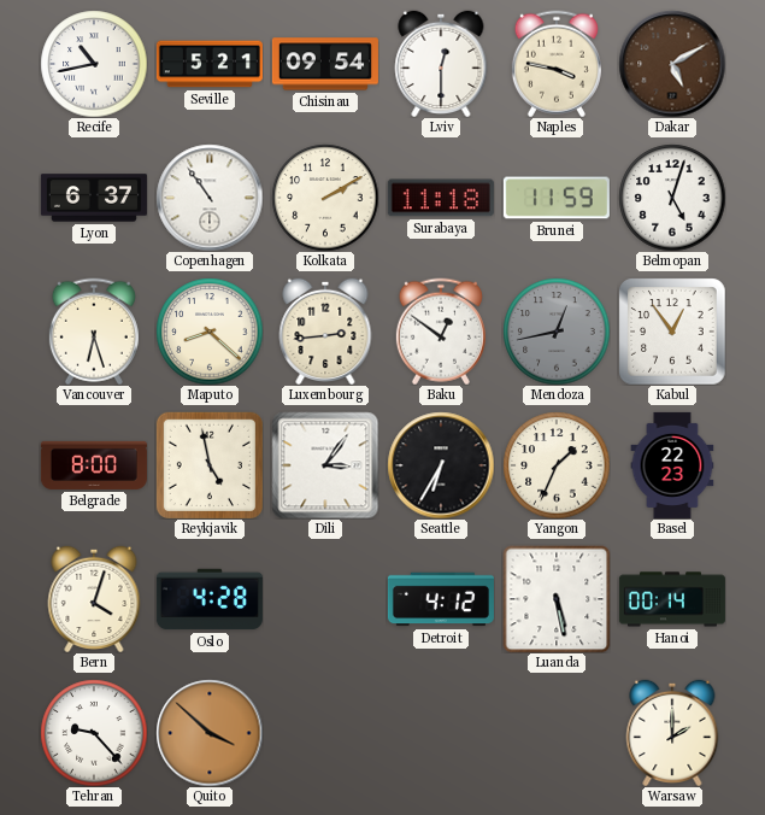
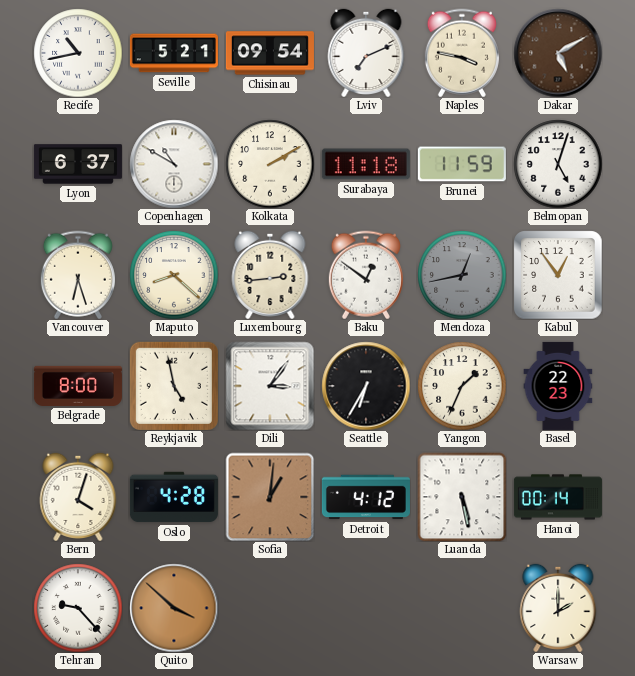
Lviv: 12:30 -> 7:11
Copenhagen: 10:54 -> 10:50
Sofia: none -> 1:01
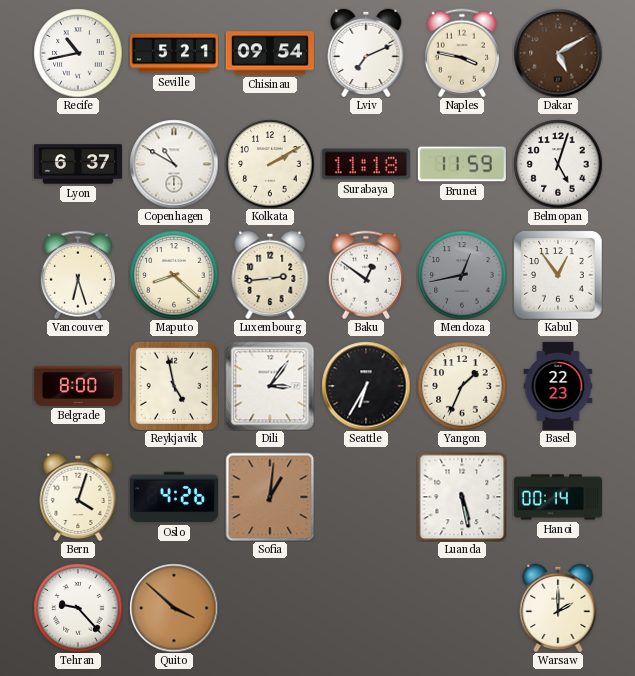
Oslo: 4:28 -> 4:26
Detroit: 4:12 -> none
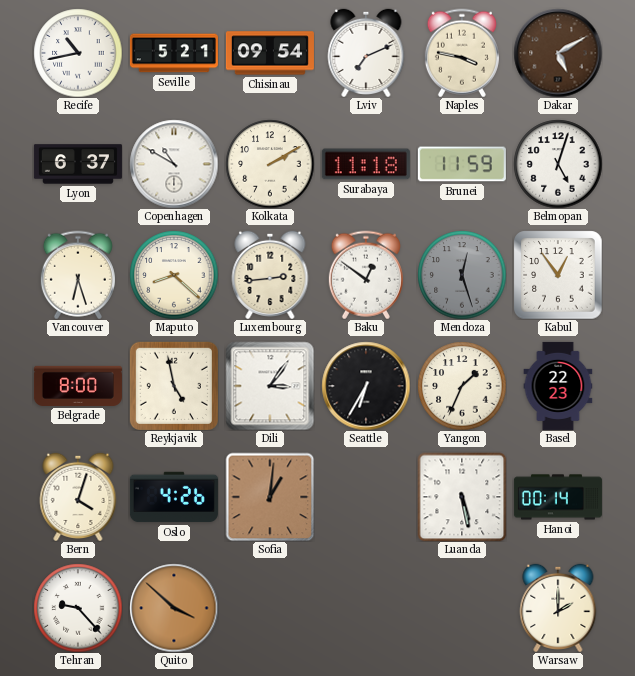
Mendoza: 12:43 -> 12:27
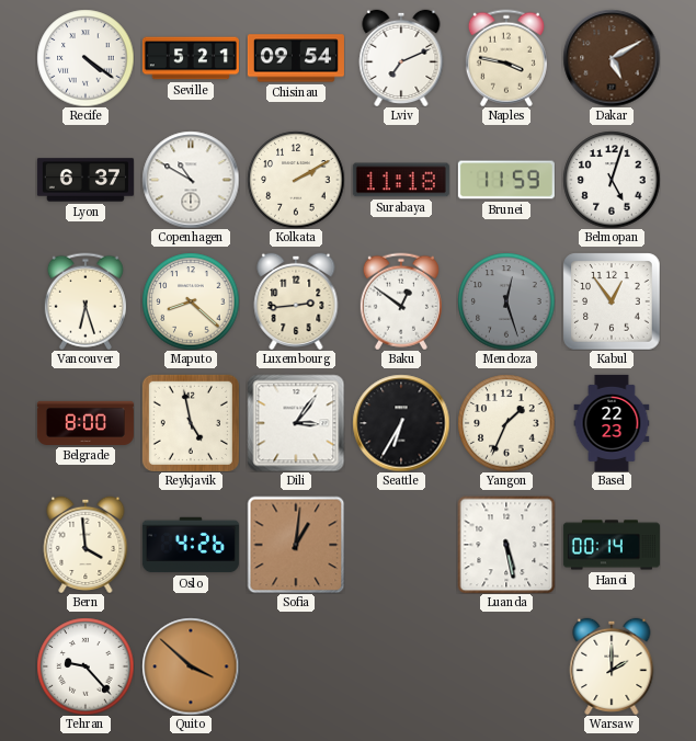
Recife: 10:43 -> 4:21
Bern: 4:03 -> 3:59
